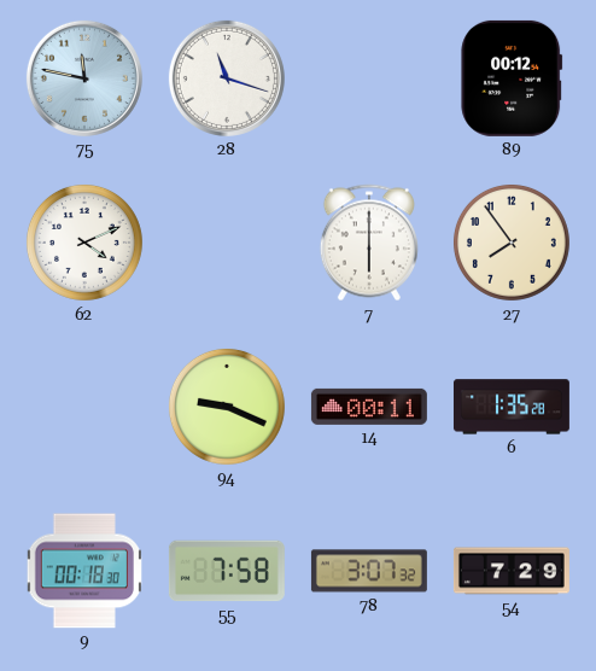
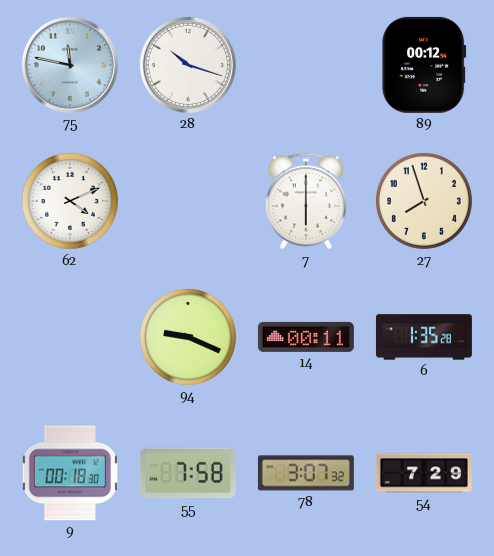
28: 11:18 -> 10:18
27: 7:54 -> 7:57
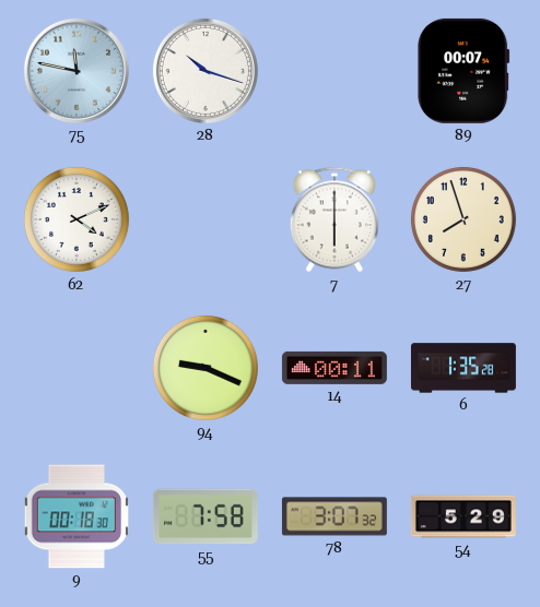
89: 00:12 -> 00:07
54: 7:29 -> 5:29
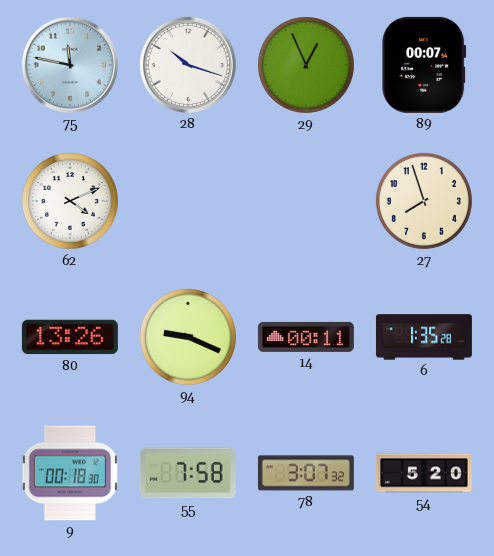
29: none -> 12:56
7: 6:00 -> none
80: none -> 13:26
54: 5:29 -> 5:20
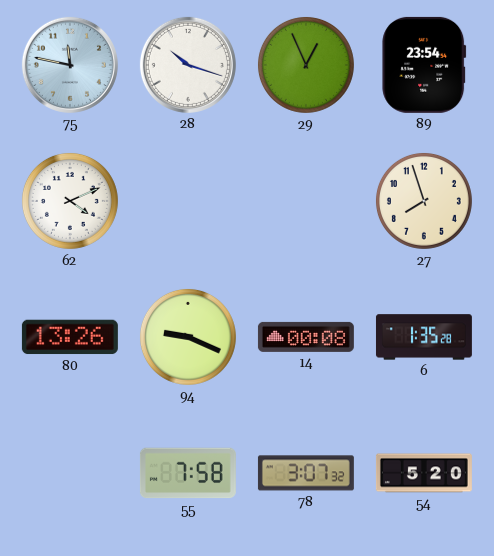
89: 00:07 -> 23:54
14: 00:11 -> 00:08
9: 00:18 -> none
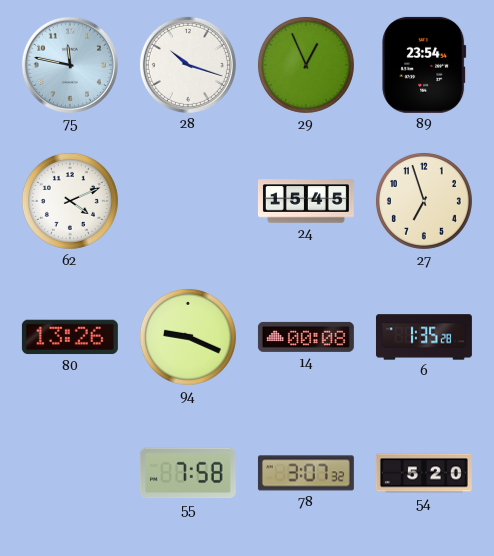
24: none -> 15:45
27: 7:57 -> 6:57
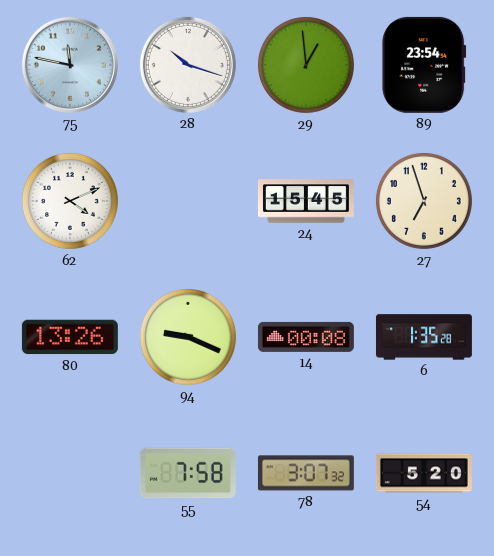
29: 12:56 -> 12:59
